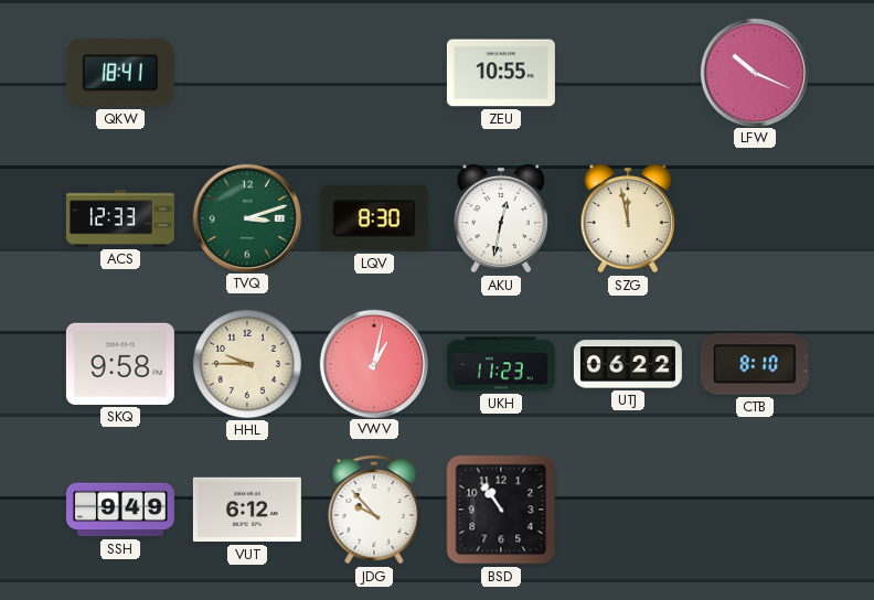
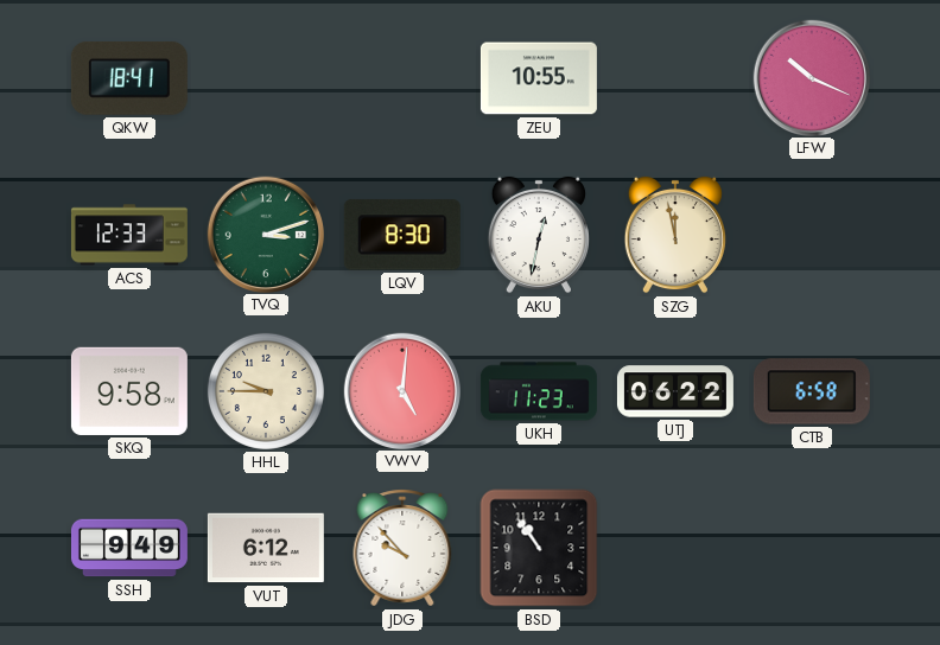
VWV: 1:02 -> 5:01
CTB: 8:10 -> 6:58
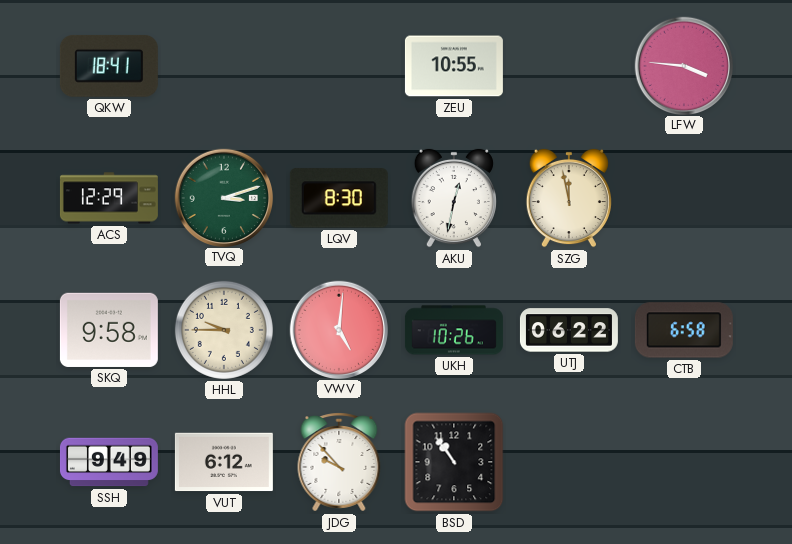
LFW: 10:19 -> 3:46
ACS: 12:33 -> 12:29
UKH: 11:23 -> 10:26
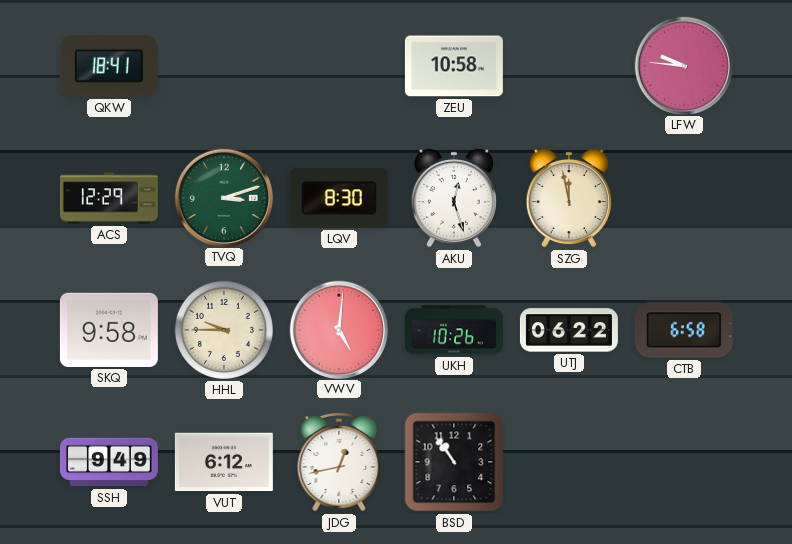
ZEU: 10:55 -> 10:58
LFW: 3:46 -> 9:46
AKU: 12:32 -> 12:27
JDG: 9:53 -> 12:43
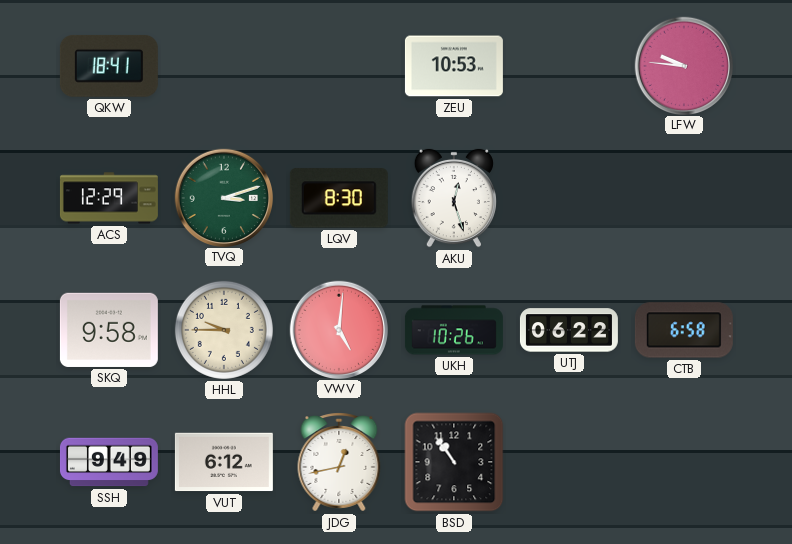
ZEU: 10:58 -> 10:53
SZG: 11:58 -> none
